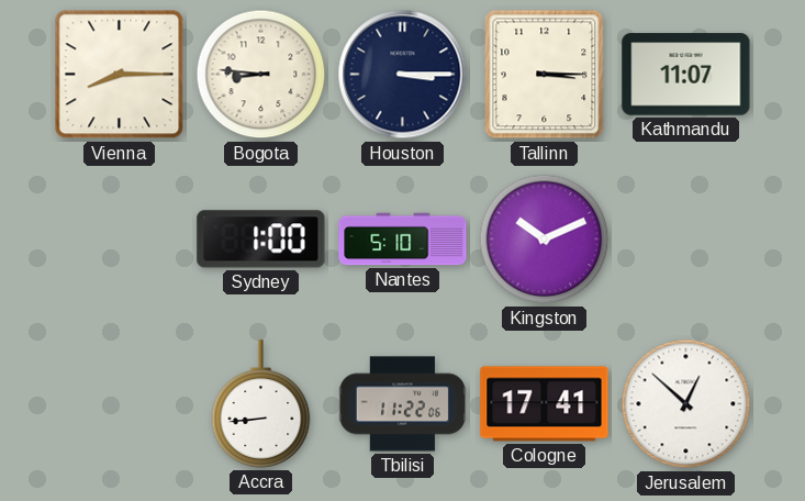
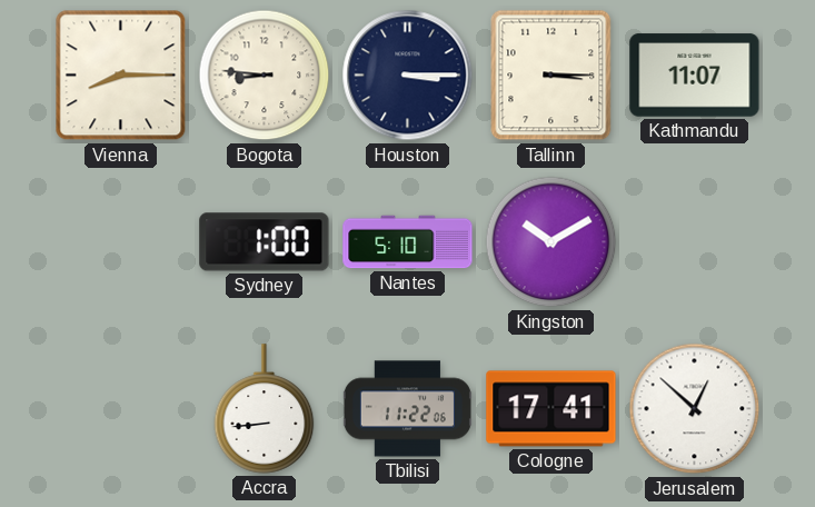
Kingston: 10:11 -> 10:10
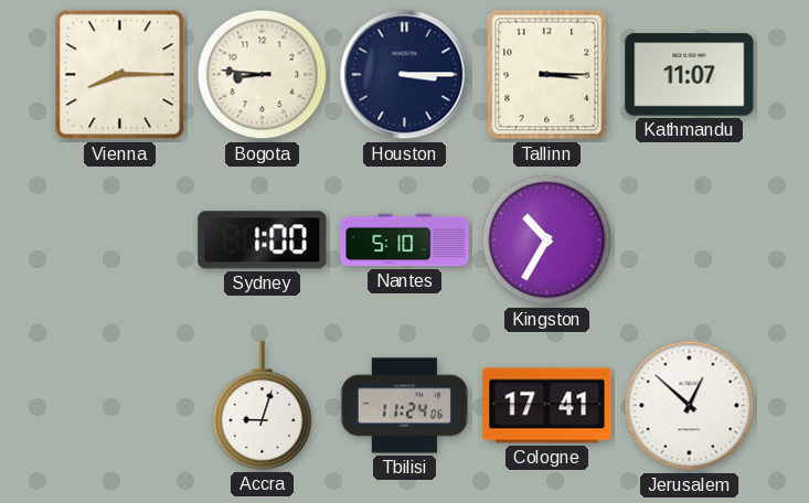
Kingston: 10:10 -> 10:35
Accra: 8:44 -> 9:03
Tbilisi: 11:22 -> 11:24
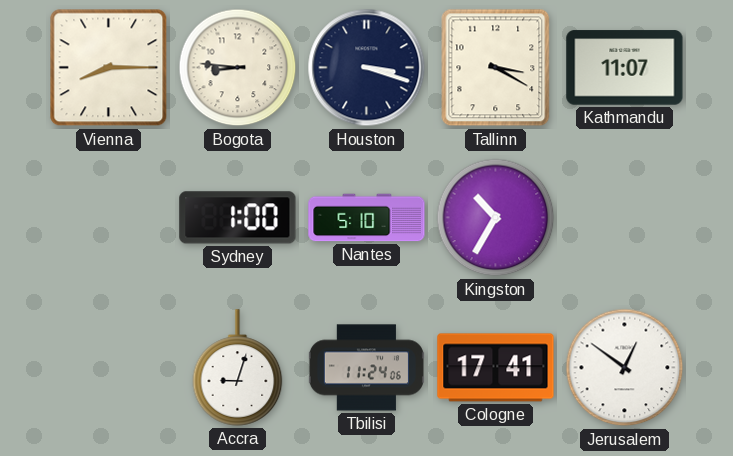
Houston: 3:15 -> 3:18
Tallinn: 3:15 -> 3:20
Jerusalem: 12:52 -> 12:51
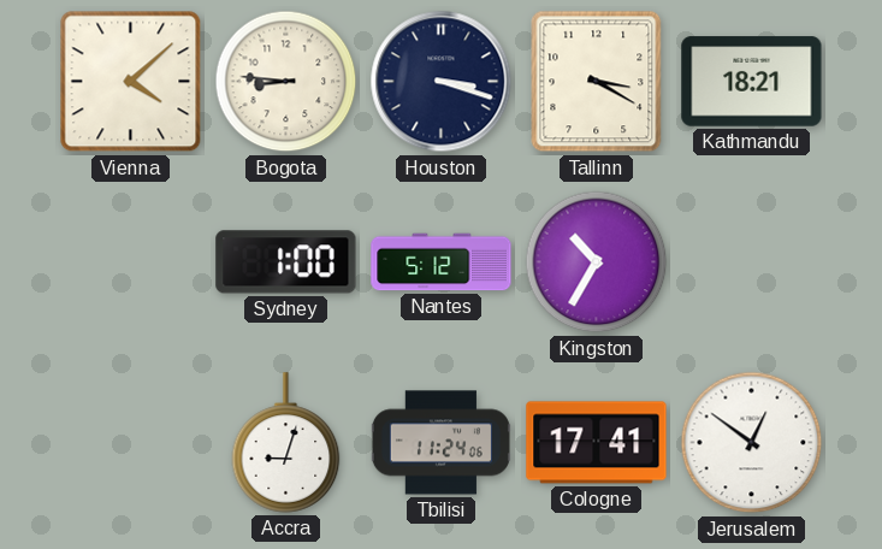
Vienna: 8:15 -> 4:08
Kathmandu: 11:07 -> 18:21
Nantes: 5:10 -> 5:12
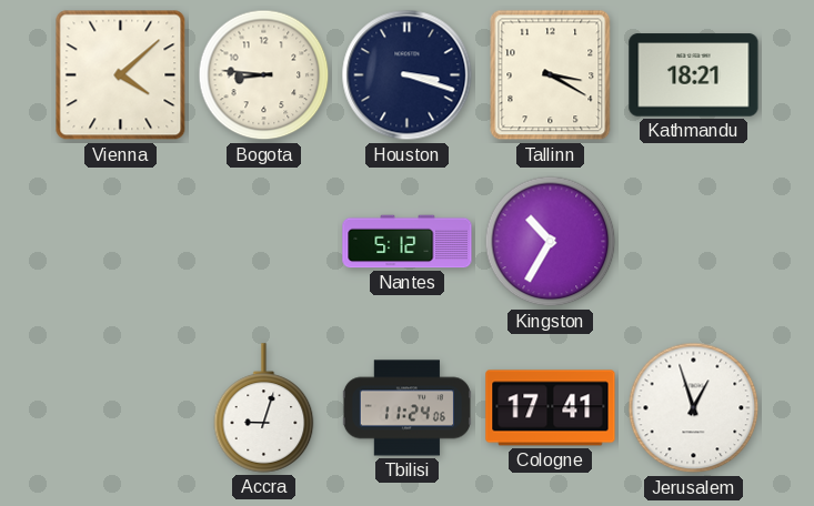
Sydney: 1:00 -> none
Jerusalem: 12:51 -> 12:57
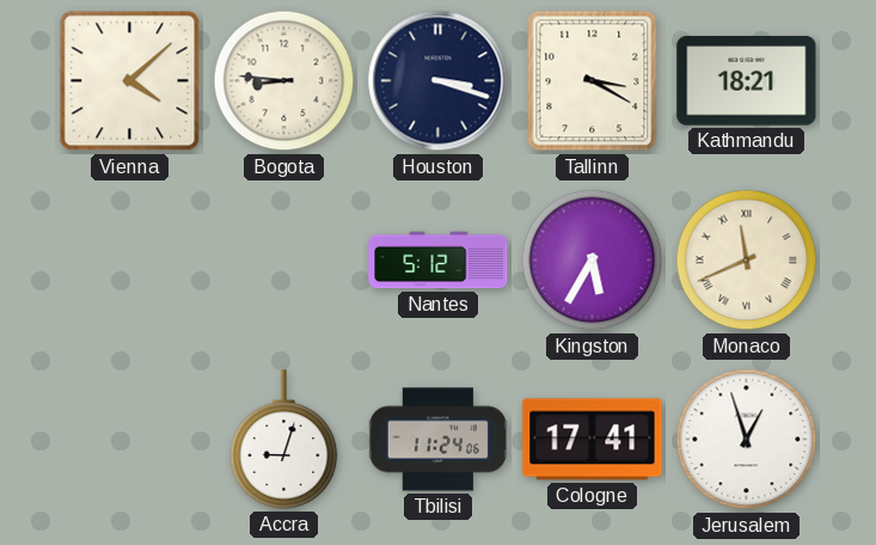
Kingston: 10:35 -> 5:35
Monaco: none -> 11:41
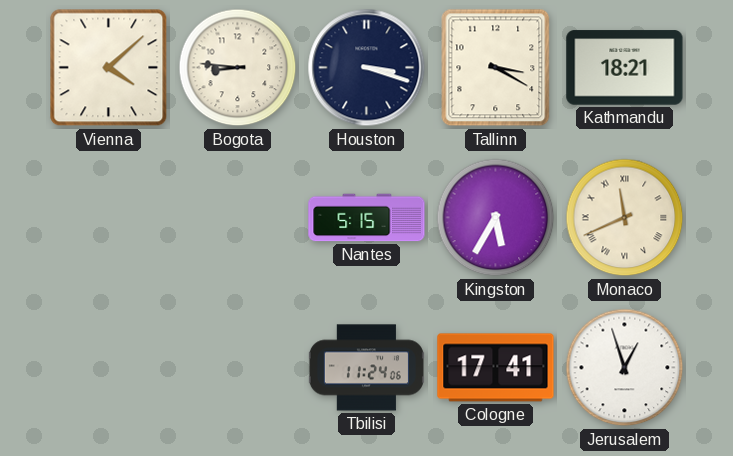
Nantes: 5:12 -> 5:15
Accra: 9:03 -> none
